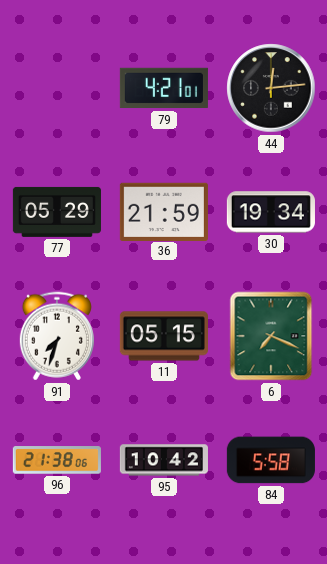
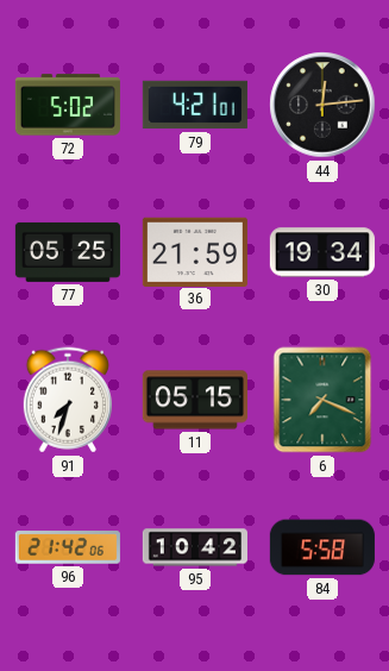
72: none -> 5:02
77: 05:29 -> 05:25
96: 21:38 -> 21:42
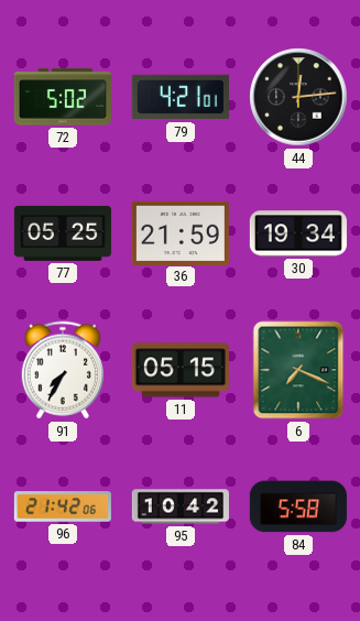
91: 7:33 -> 7:35
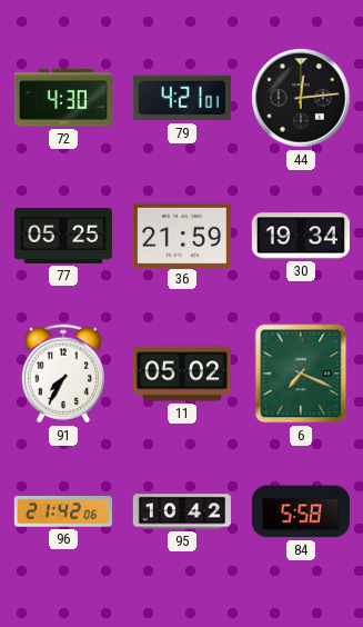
72: 5:02 -> 4:30
11: 05:15 -> 05:02
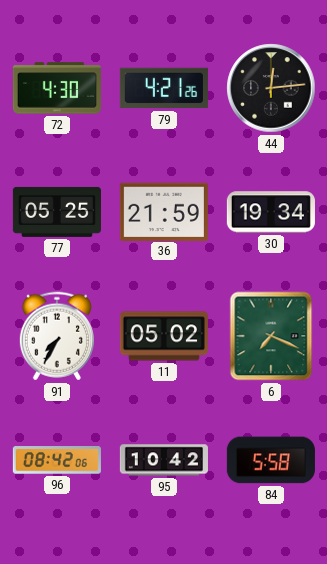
79: 4:21:01 -> 4:21:26
96: 21:42 -> 08:42
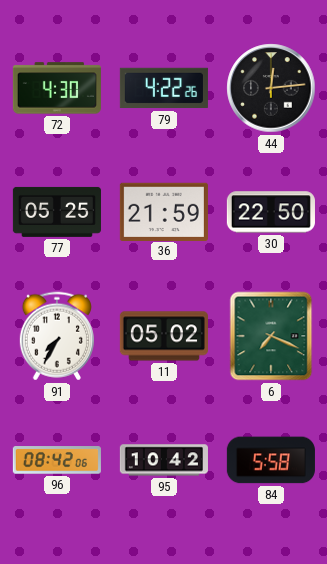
79: 4:21 -> 4:22
30: 19:34 -> 22:50
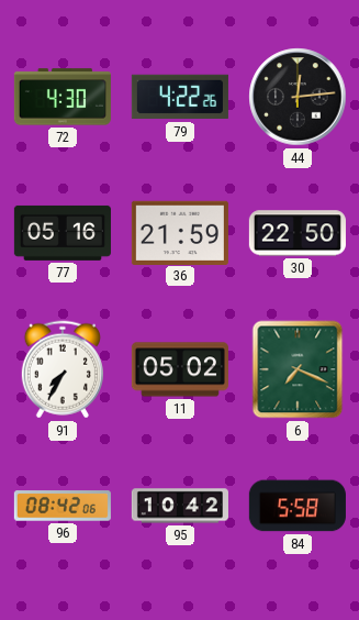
77: 05:25 -> 05:16
